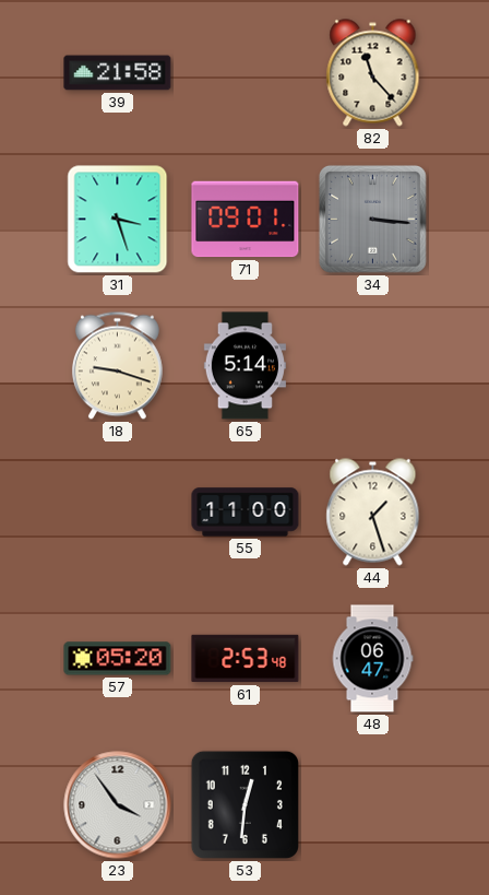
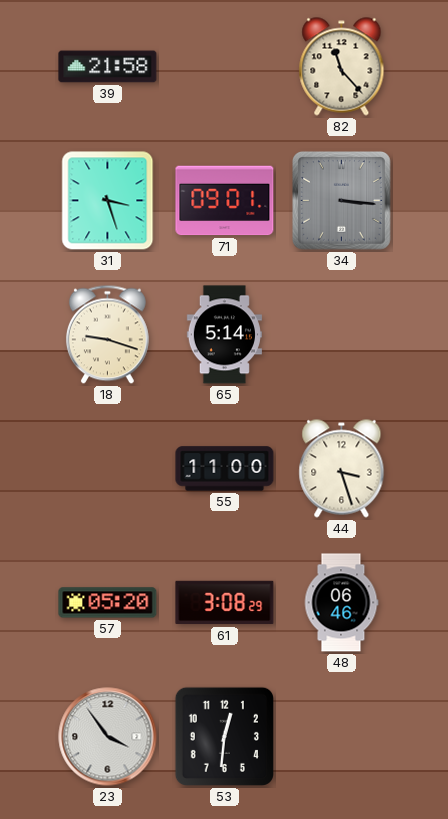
44: 1:27 -> 3:27
61: 2:53 -> 3:08
48: 06:47 -> 06:46
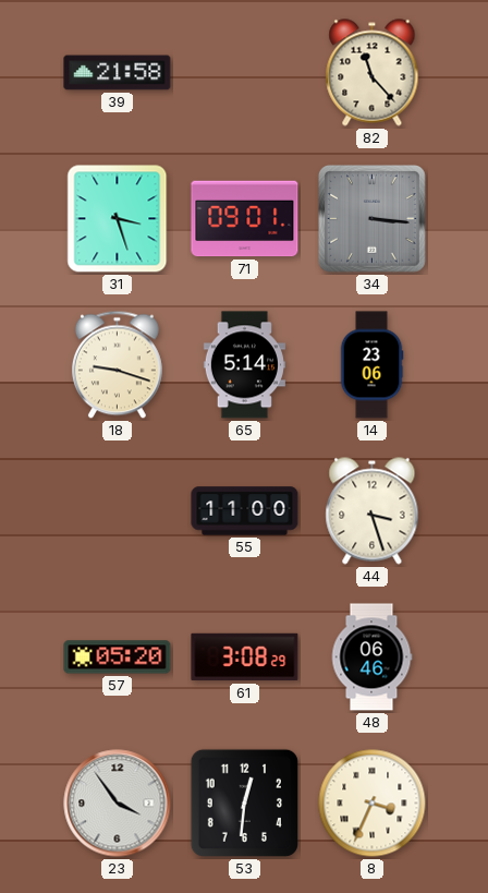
14: none -> 23:06
8: none -> 3:34
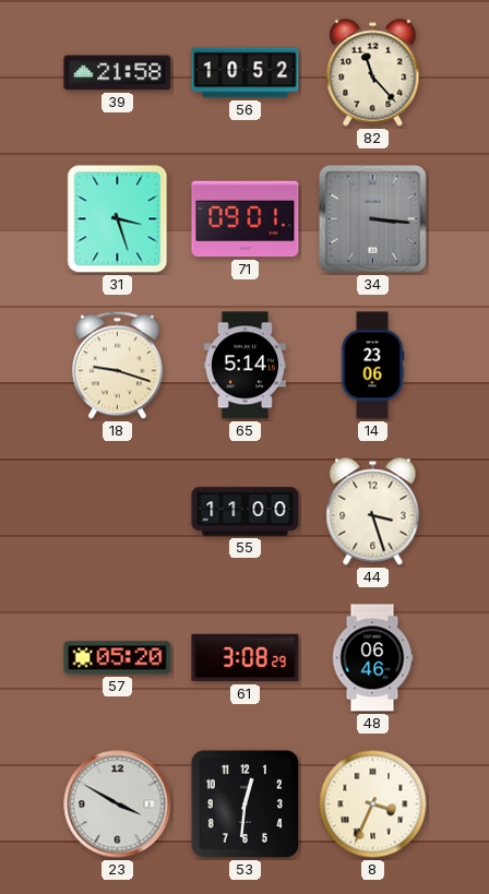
56: none -> 10:52
23: 3:54 -> 3:50
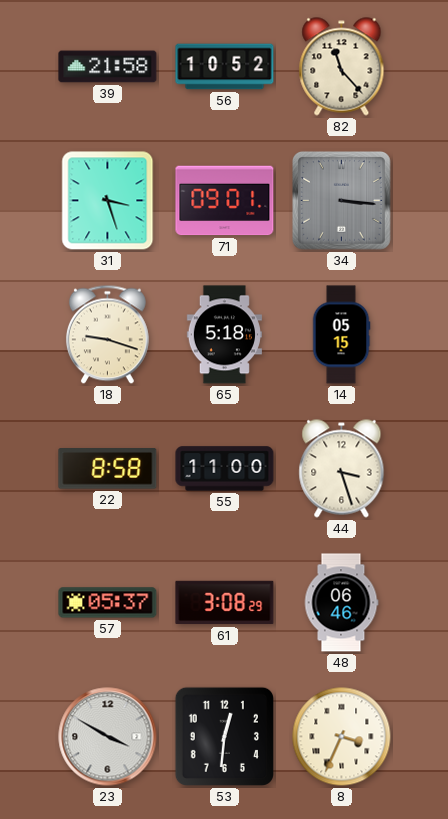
65: 5:14 -> 5:18
14: 23:06 -> 05:15
22: none -> 8:58
57: 05:20 -> 05:37
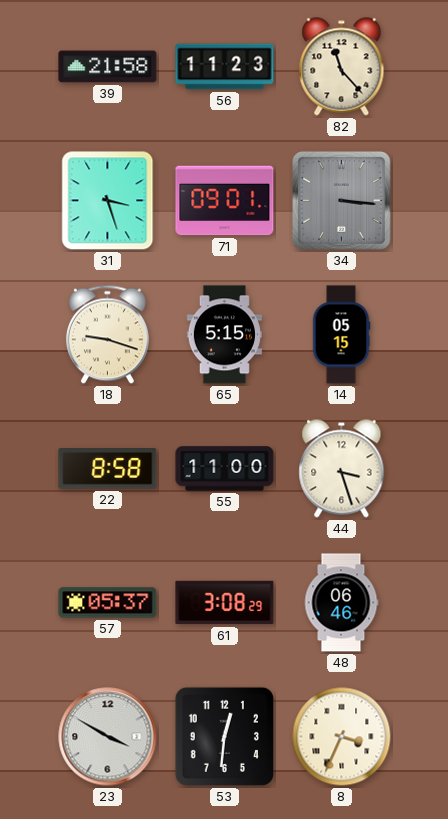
56: 10:52 -> 11:23
65: 5:18 -> 5:15
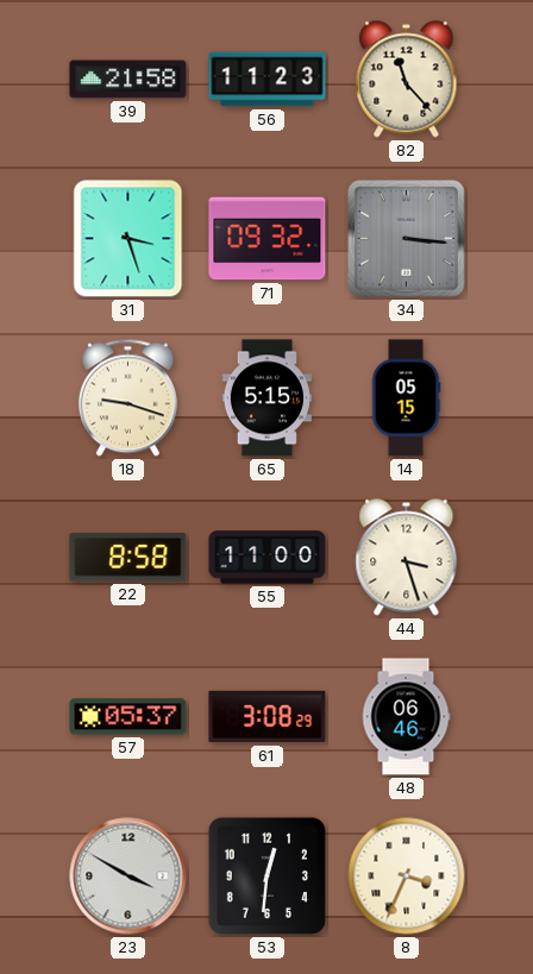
71: 09:01 -> 09:32
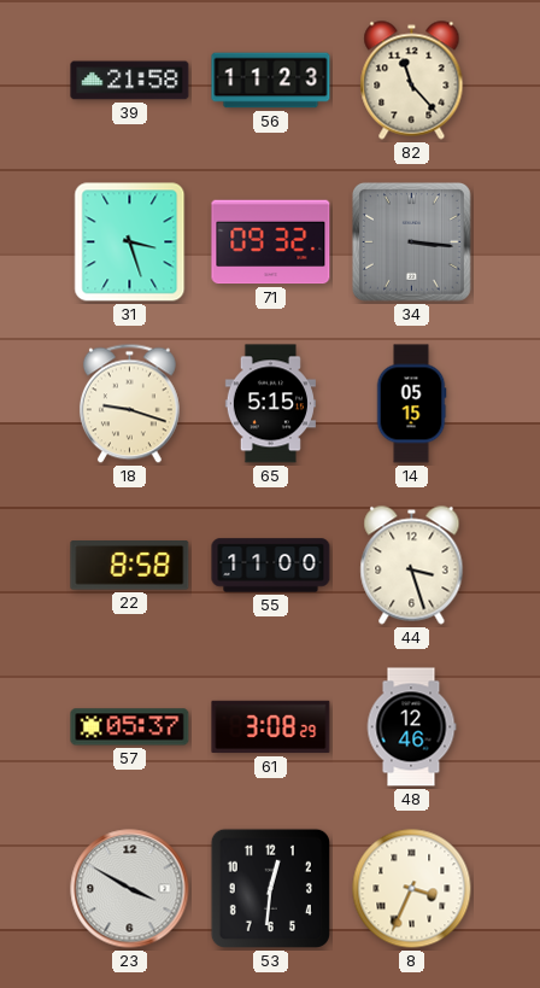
48: 06:46 -> 12:46
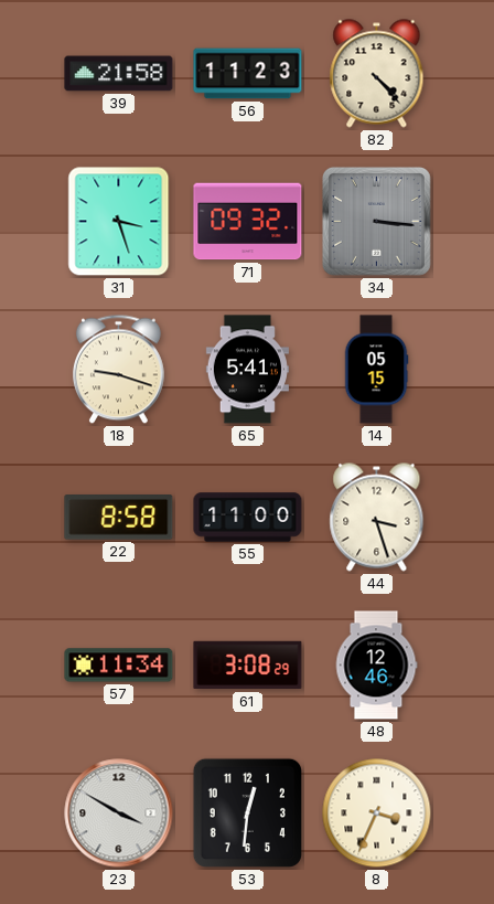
82: 11:23 -> 4:23
65: 5:15 -> 5:41
57: 05:37 -> 11:34
